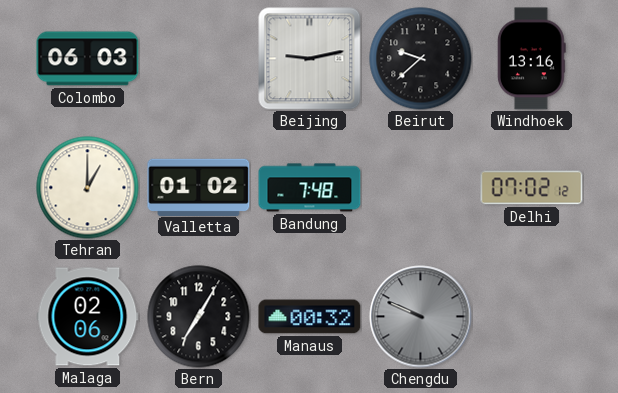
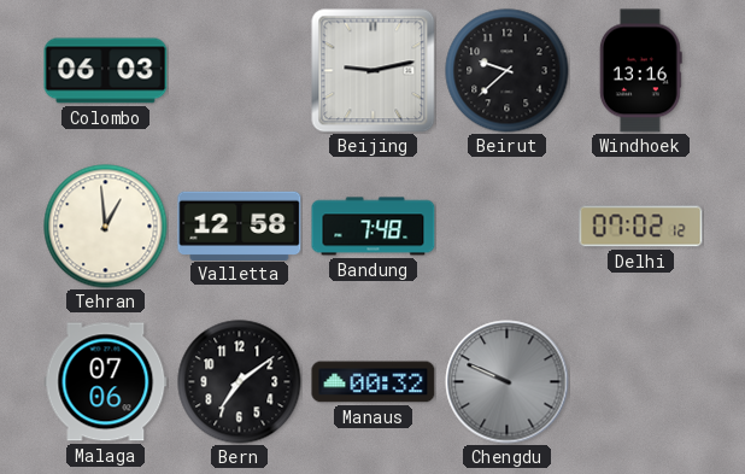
Tehran: 1:00 -> 12:59
Valletta: 01:02 -> 12:58
Malaga: 02:06 -> 07:06
Bern: 7:05 -> 7:09
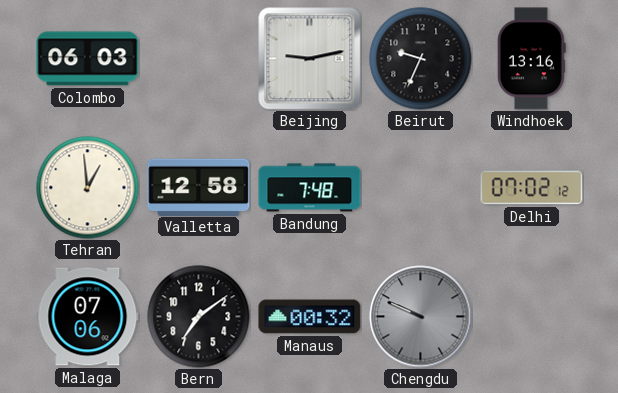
Beirut: 9:38 -> 9:34
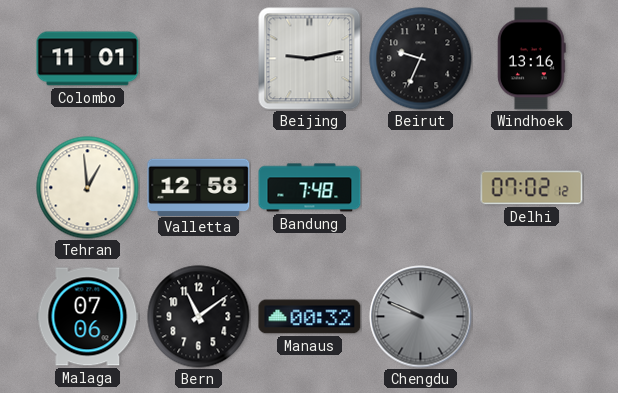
Colombo: 06:03 -> 11:01
Bern: 7:09 -> 11:09
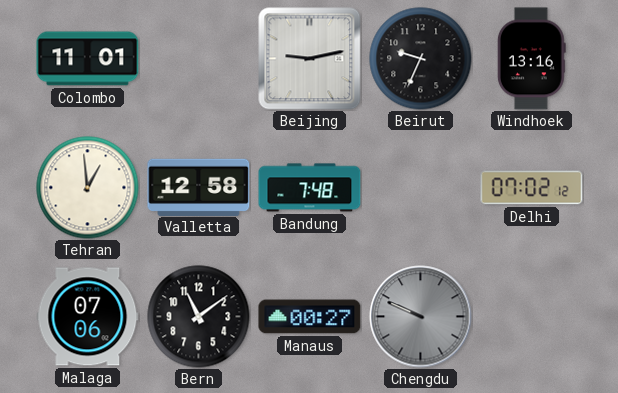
Manaus: 00:32 -> 00:27
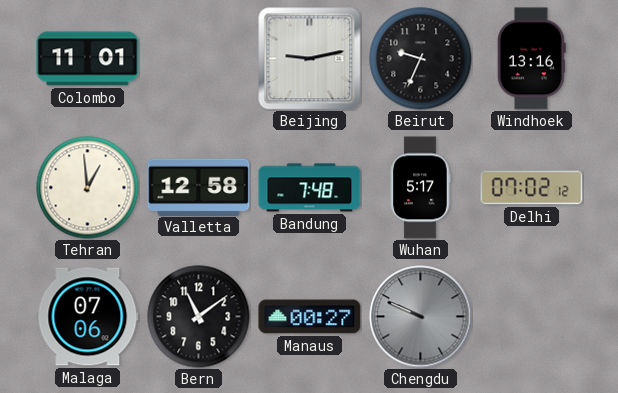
Wuhan: none -> 5:17
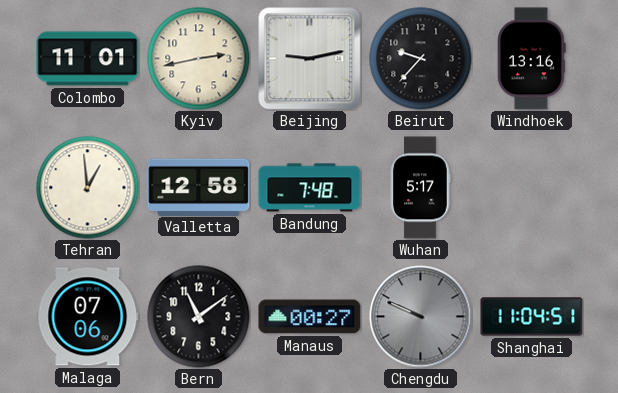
Kyiv: none -> 2:43
Beirut: 9:34 -> 9:37
Delhi: 07:02 -> none
Shanghai: none -> 11:04
